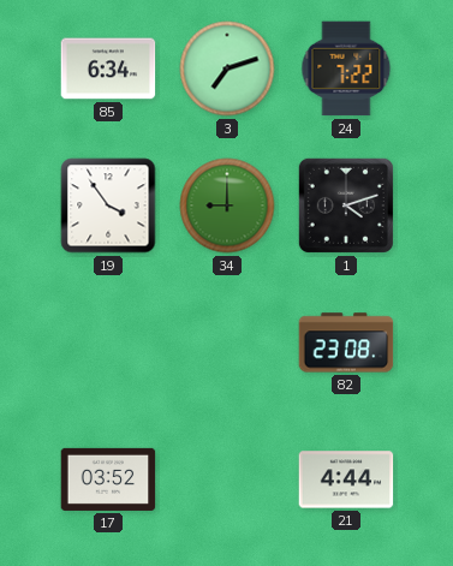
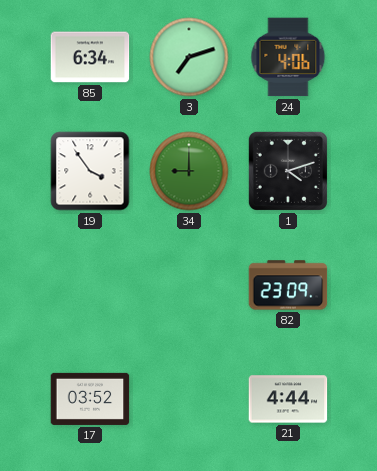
24: 7:22 -> 4:06
82: 23:08 -> 23:09
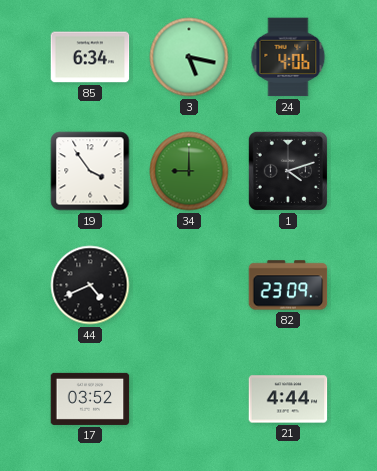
3: 7:12 -> 5:17
44: none -> 4:41
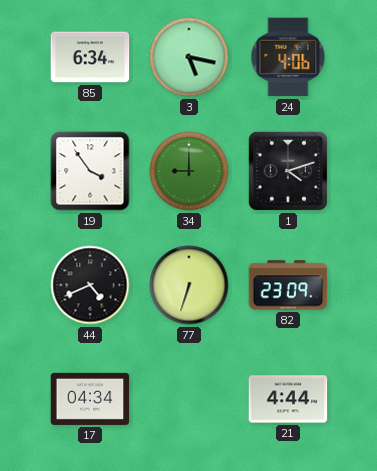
77: none -> 6:33
17: 03:52 -> 04:34
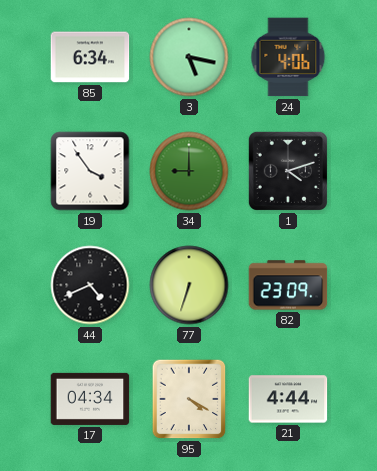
95: none -> 4:20
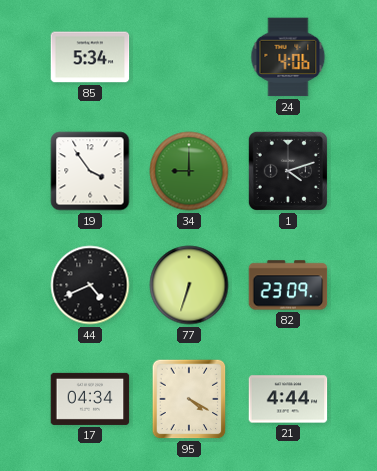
85: 6:34 -> 5:34
3: 5:17 -> none
